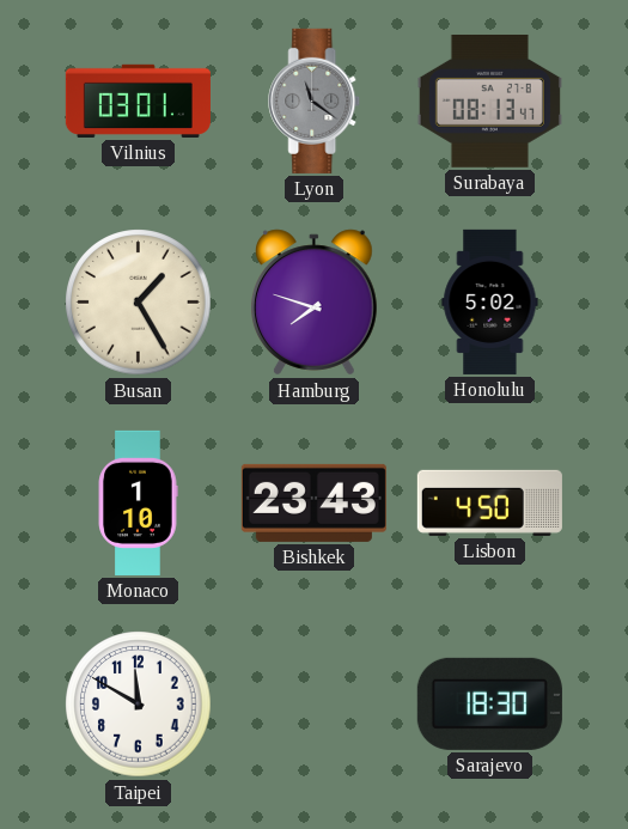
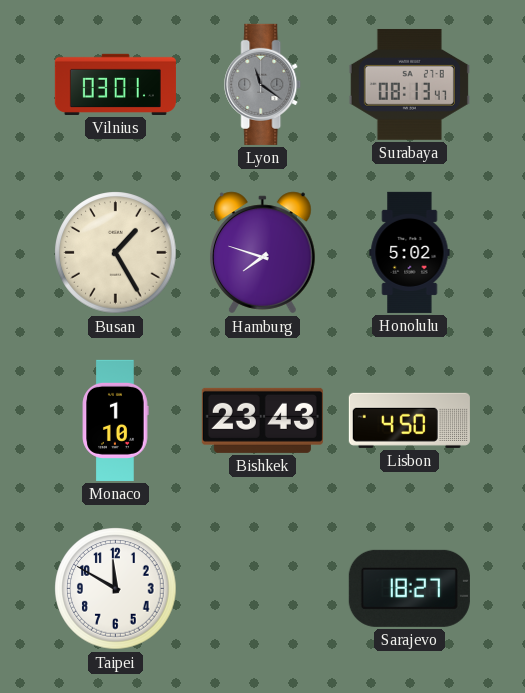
Sarajevo: 18:30 -> 18:27
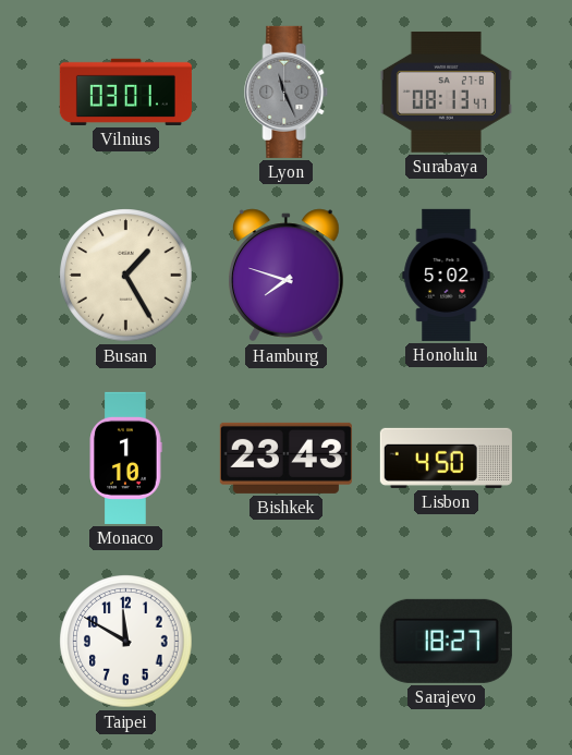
Lyon: 11:21 -> 11:26
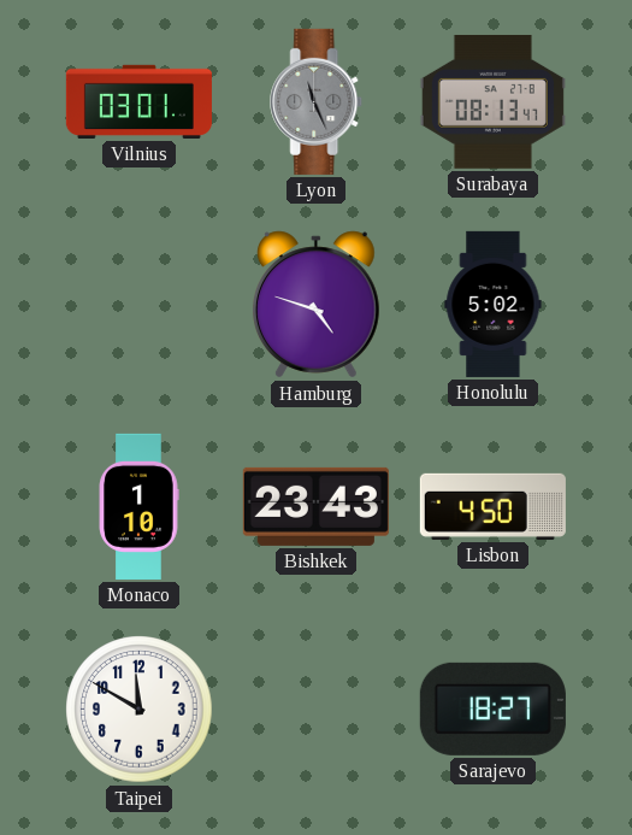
Busan: 1:25 -> none
Hamburg: 7:48 -> 4:48
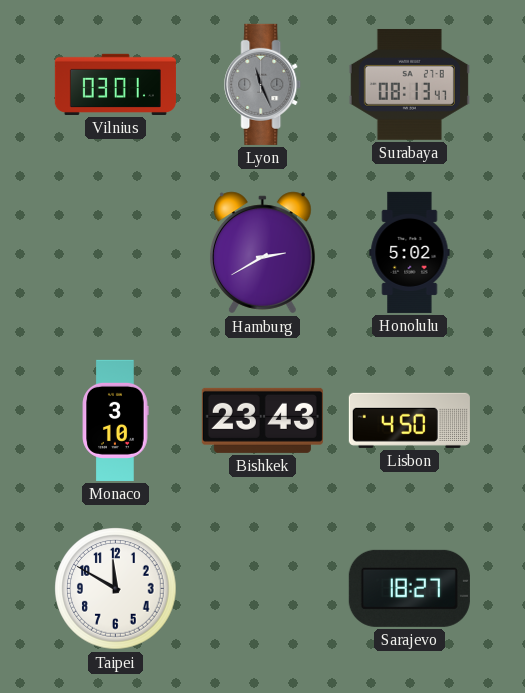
Hamburg: 4:48 -> 2:40
Monaco: 1:10 -> 3:10
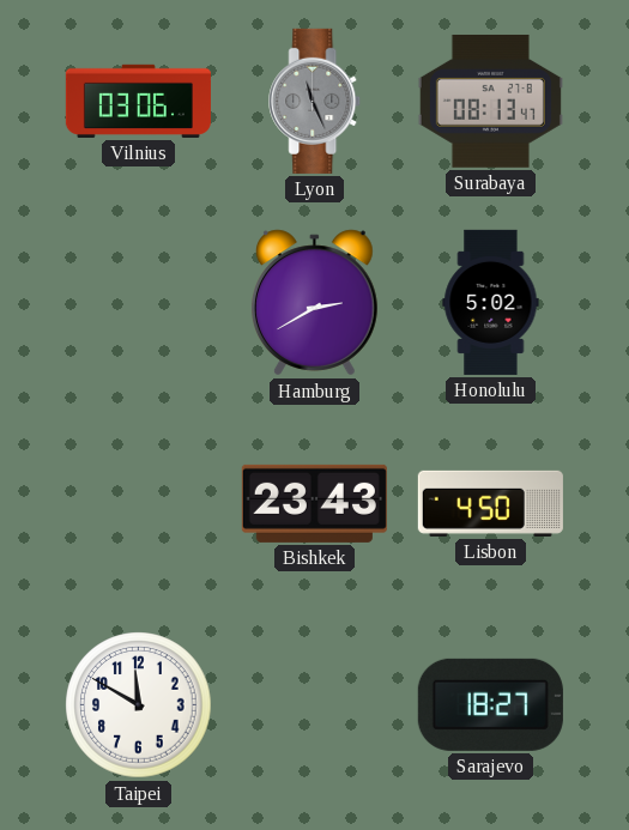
Vilnius: 03:01 -> 03:06
Monaco: 3:10 -> none
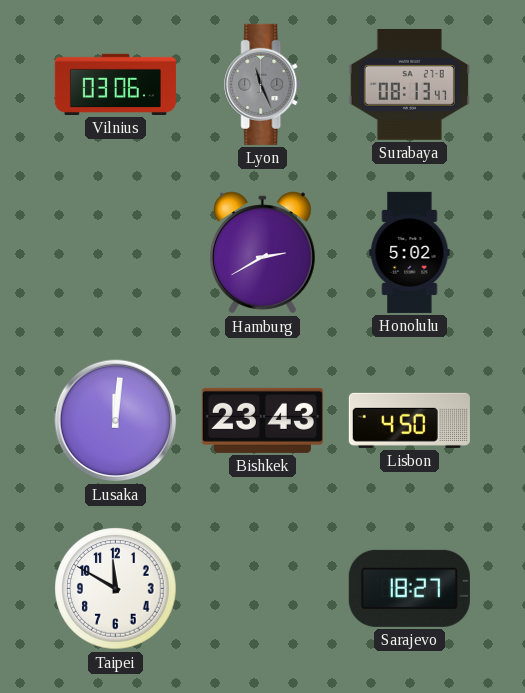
Lusaka: none -> 12:01
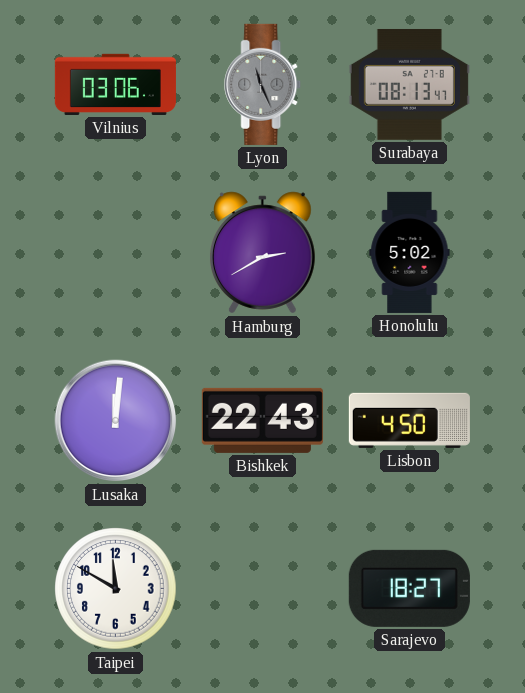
Bishkek: 23:43 -> 22:43
